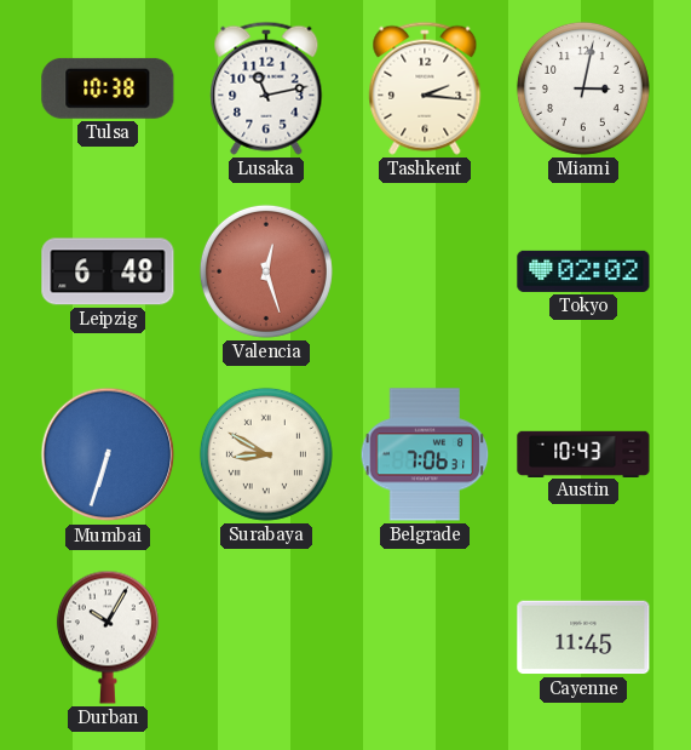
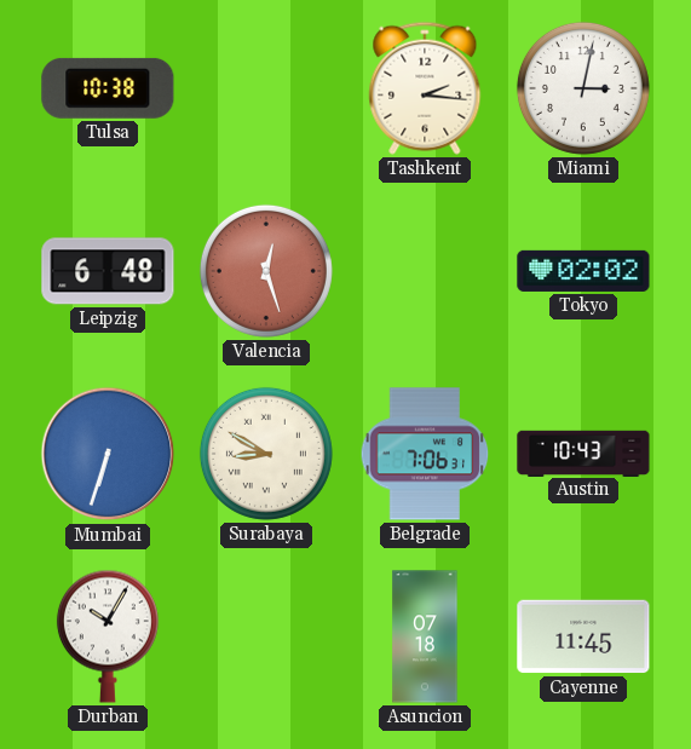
Lusaka: 11:13 -> none
Asuncion: none -> 07:18
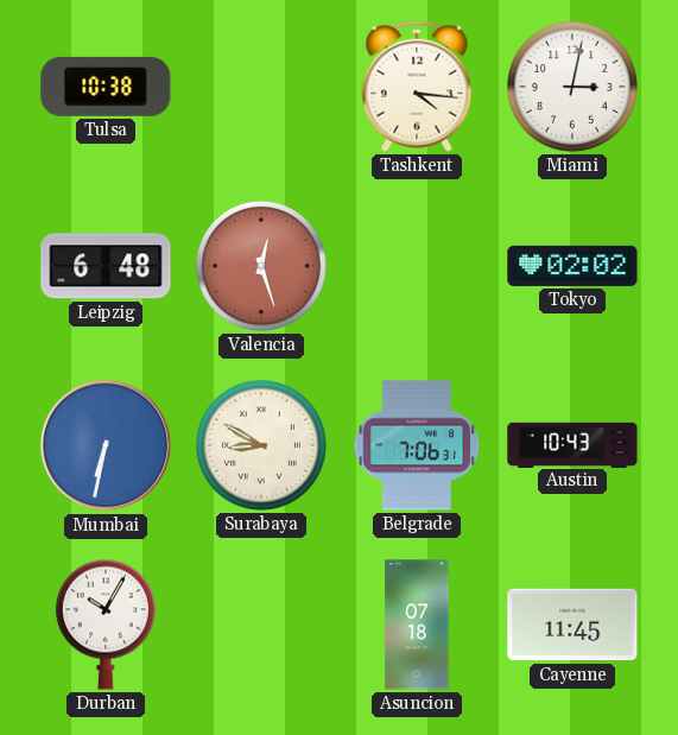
Tashkent: 2:16 -> 4:16
Mumbai: 6:33 -> 6:32
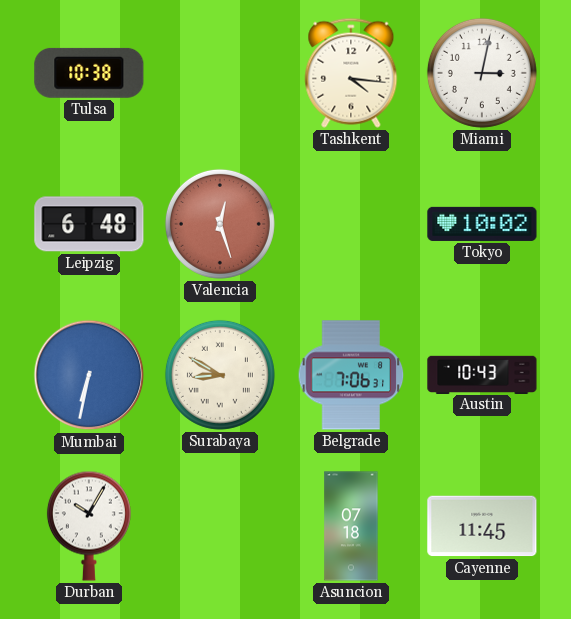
Tokyo: 02:02 -> 10:02
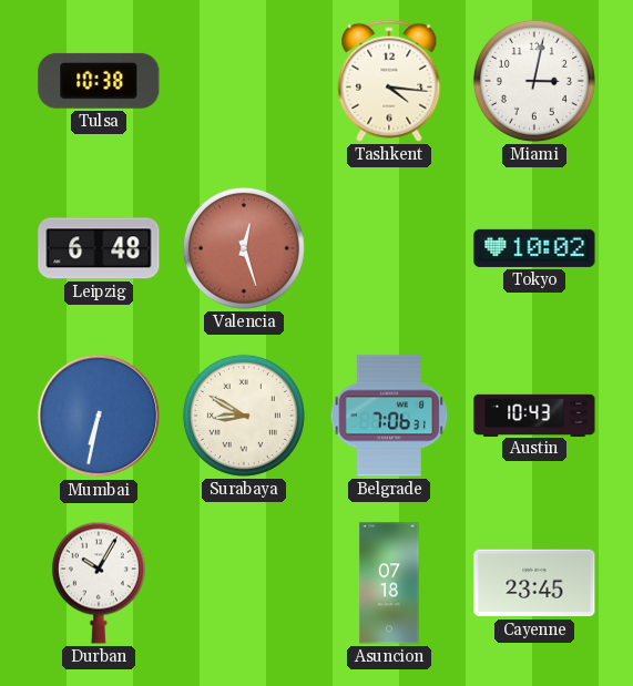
Cayenne: 11:45 -> 23:45
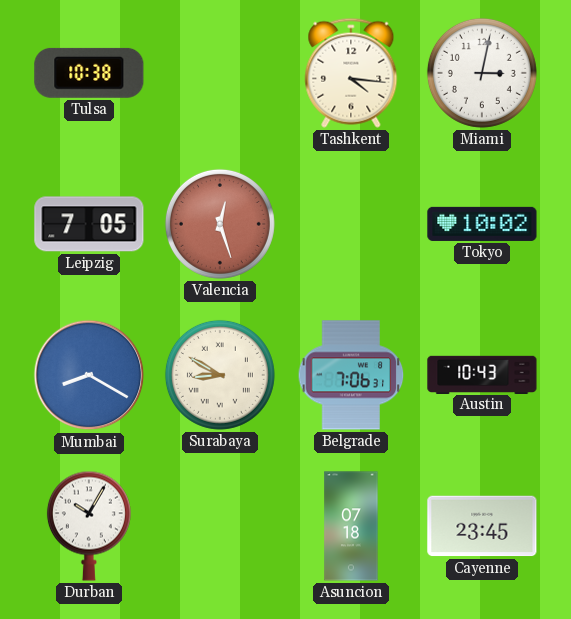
Leipzig: 6:48 -> 7:05
Mumbai: 6:32 -> 8:20
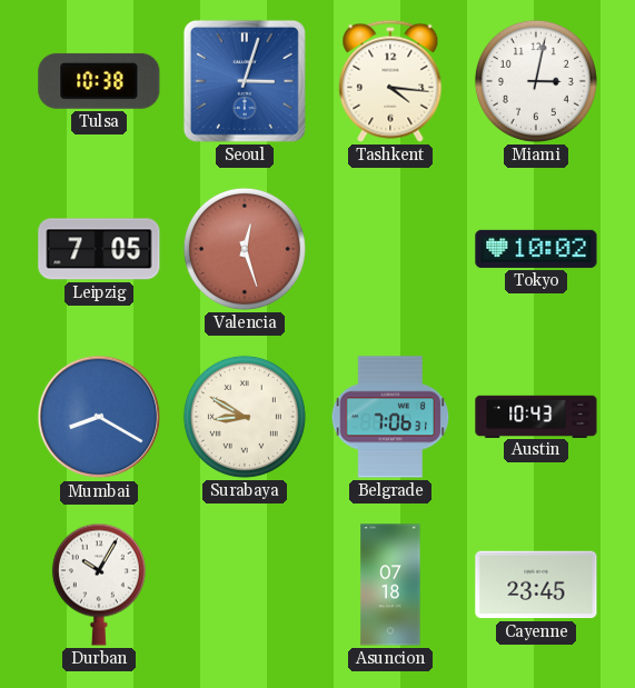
Seoul: none -> 3:03
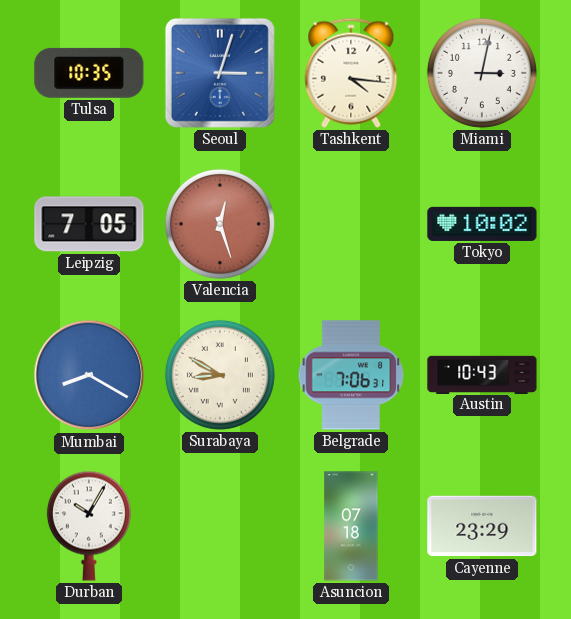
Tulsa: 10:38 -> 10:35
Cayenne: 23:45 -> 23:29
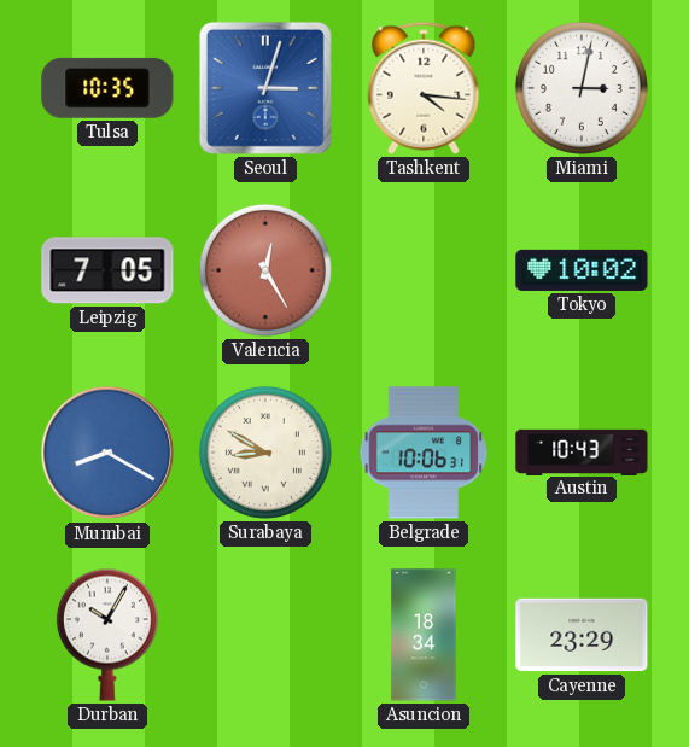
Valencia: 12:27 -> 12:25
Belgrade: 7:06 -> 10:06
Asuncion: 07:18 -> 18:34
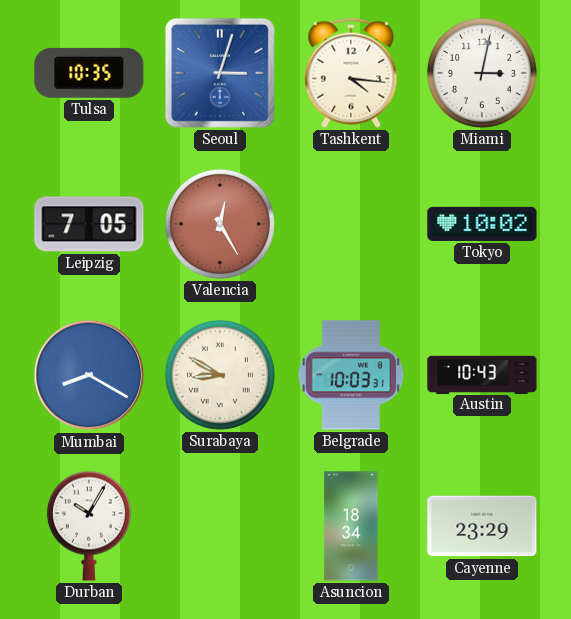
Belgrade: 10:06 -> 10:03
